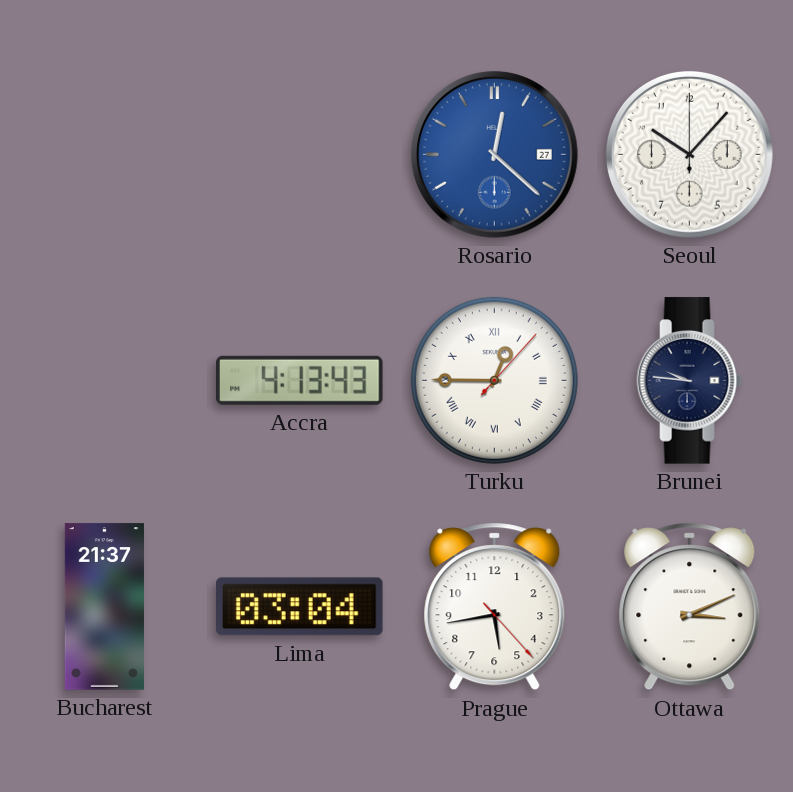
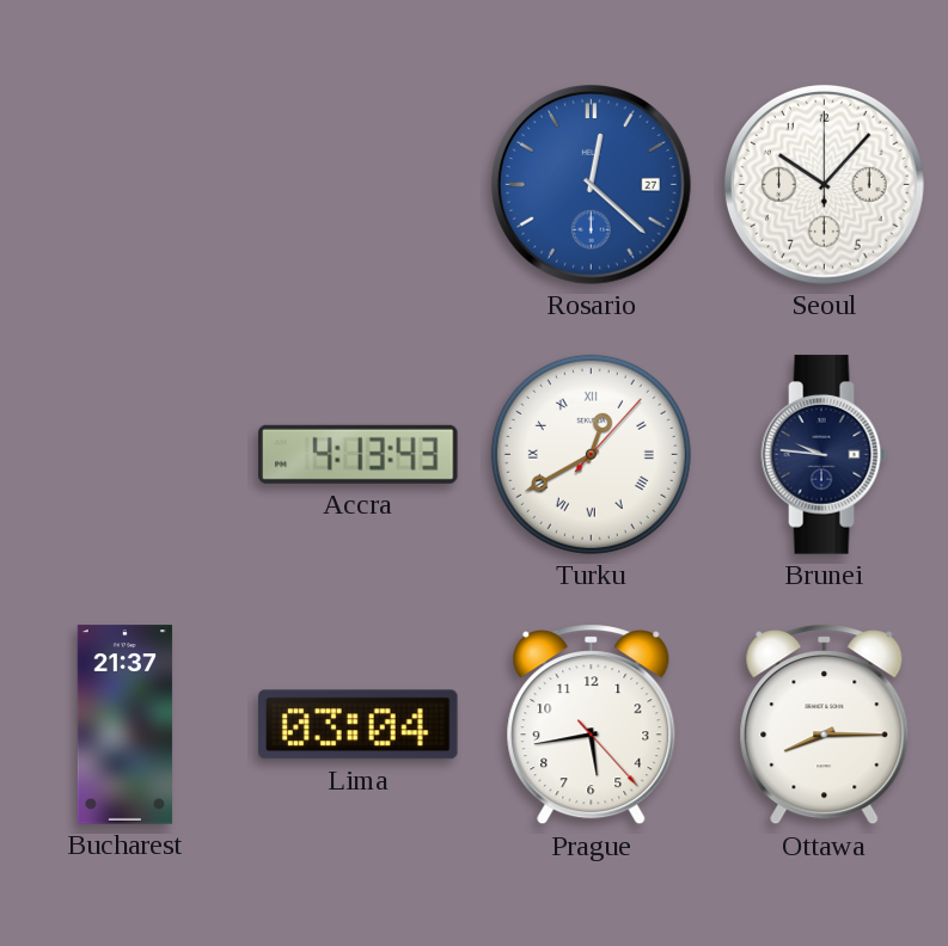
Turku: 12:45 -> 12:40
Ottawa: 3:11 -> 8:15
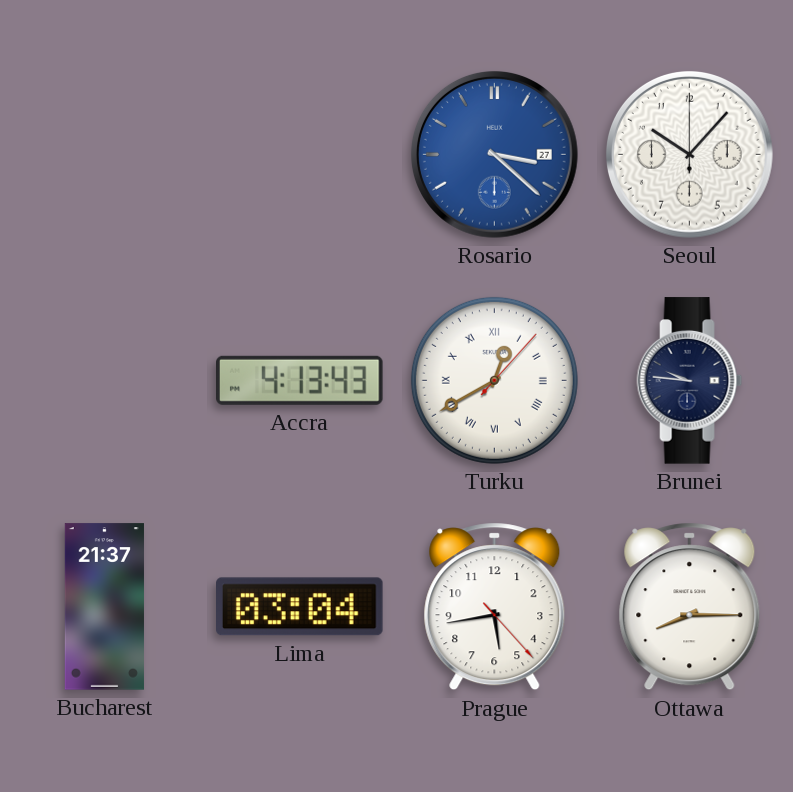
Rosario: 12:22 -> 3:22
